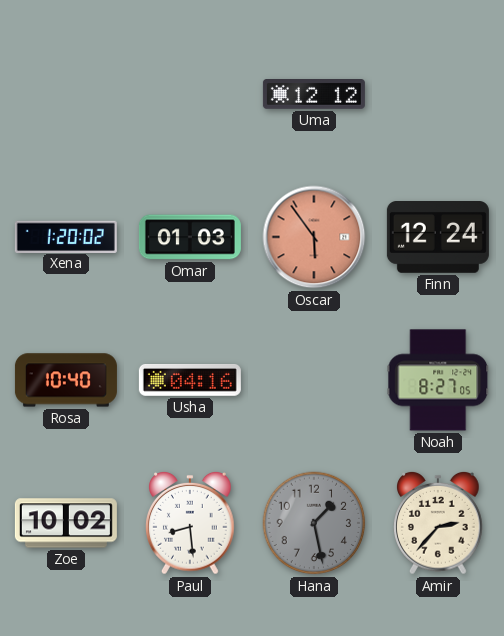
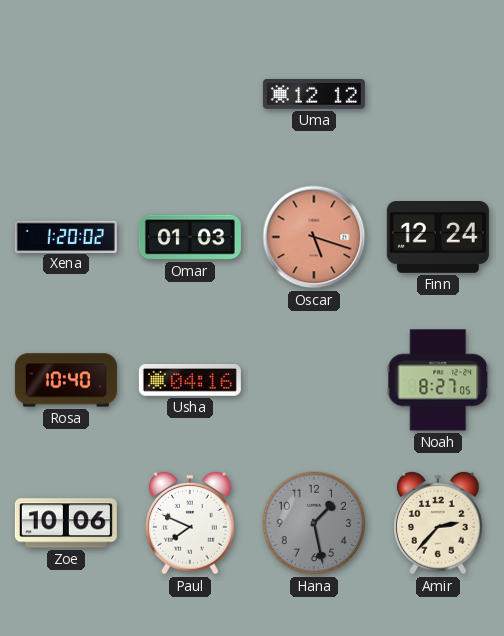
Oscar: 5:54 -> 5:18
Zoe: 10:02 -> 10:06
Paul: 8:29 -> 7:49
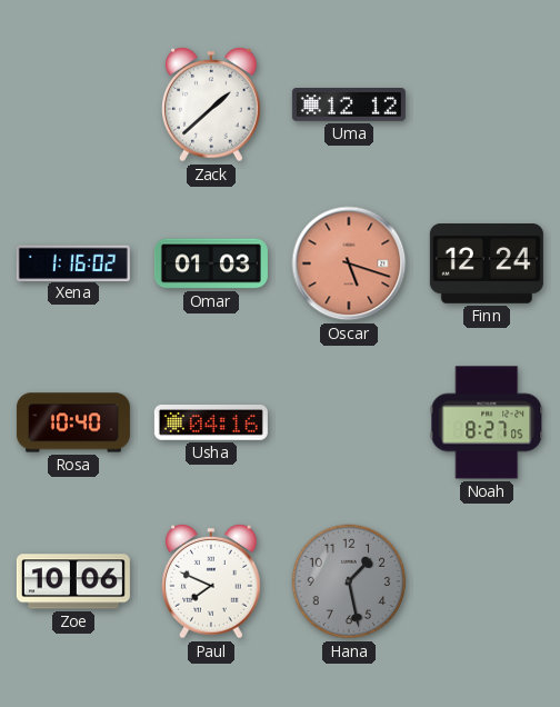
Zack: none -> 1:38
Xena: 1:20 -> 1:16
Amir: 2:37 -> none
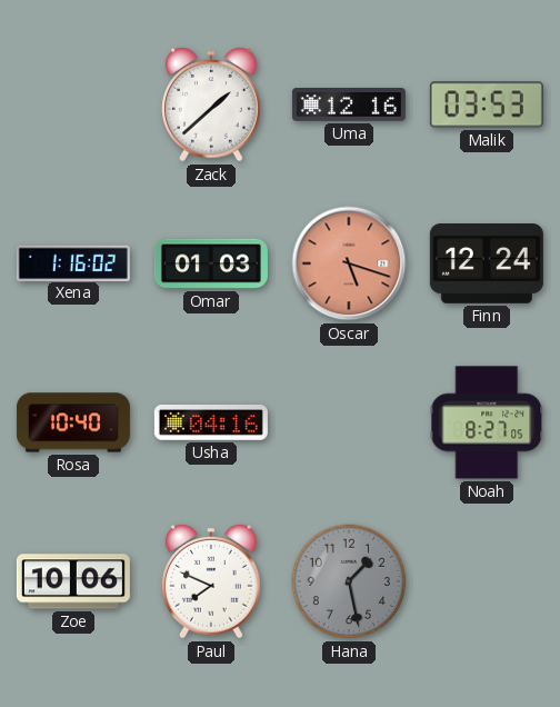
Uma: 12:12 -> 12:16
Malik: none -> 03:53
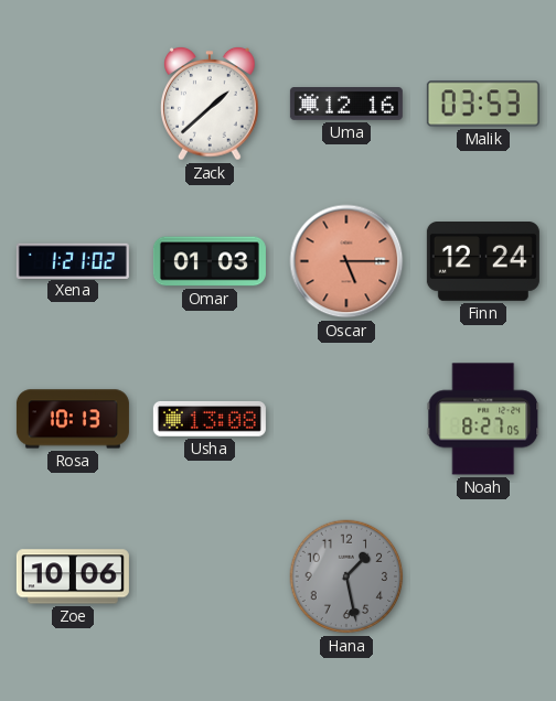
Xena: 1:16 -> 1:21
Oscar: 5:18 -> 5:15
Rosa: 10:40 -> 10:13
Usha: 04:16 -> 13:08
Paul: 7:49 -> none
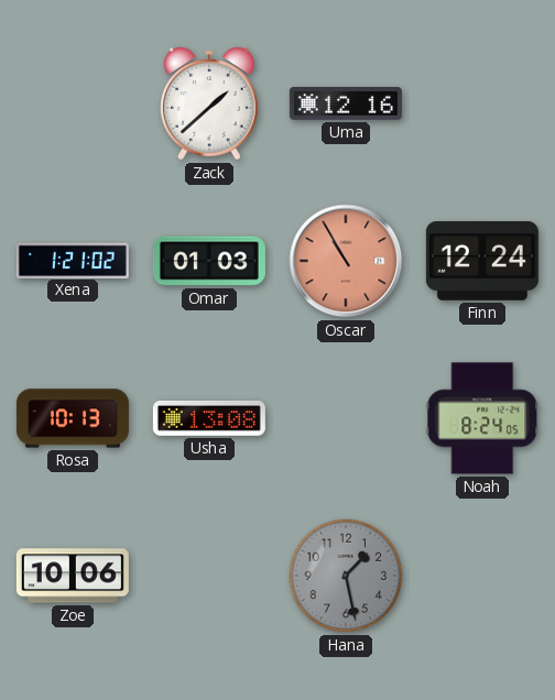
Malik: 03:53 -> none
Oscar: 5:15 -> 10:55
Noah: 8:27 -> 8:24
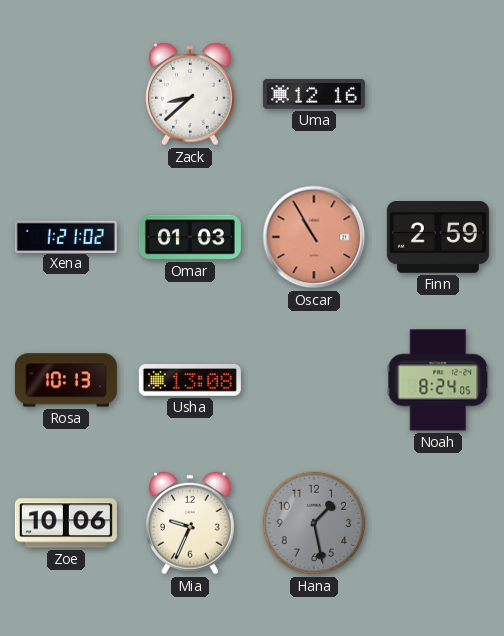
Zack: 1:38 -> 8:38
Finn: 12:24 -> 2:59
Mia: none -> 9:34
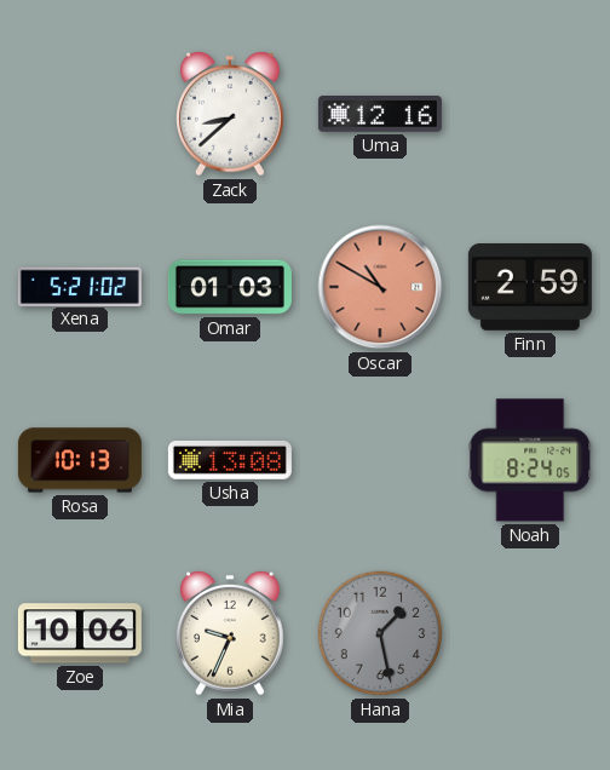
Xena: 1:21 -> 5:21
Oscar: 10:55 -> 10:50
